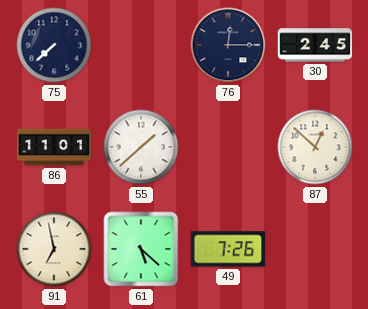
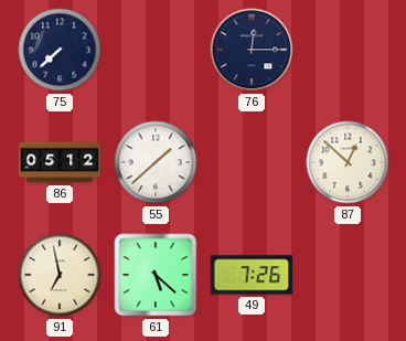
30: 2:45 -> none
86: 11:01 -> 05:12
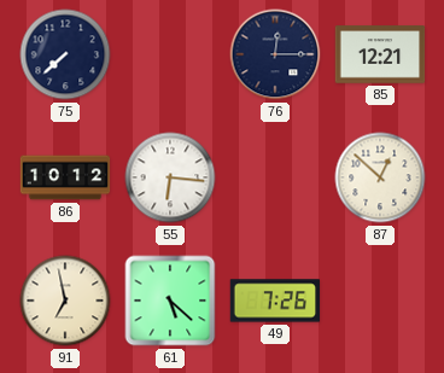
85: none -> 12:21
86: 05:12 -> 10:12
55: 1:38 -> 6:16
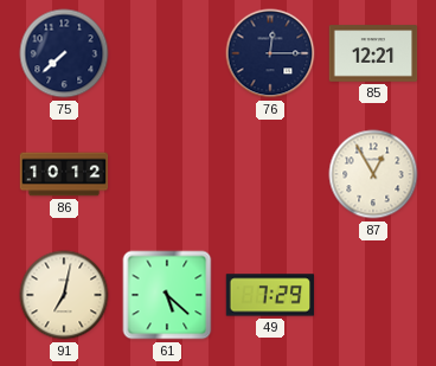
55: 6:16 -> none
87: 12:52 -> 12:55
91: 6:58 -> 7:02
49: 7:26 -> 7:29
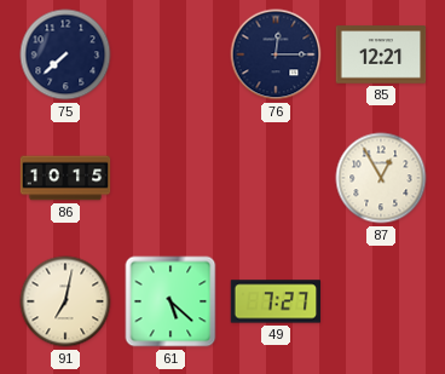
86: 10:12 -> 10:15
49: 7:29 -> 7:27
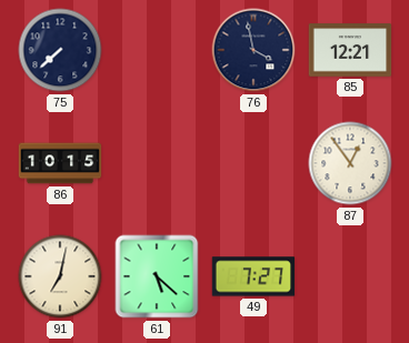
76: 12:15 -> 3:58
87: 12:55 -> 12:54
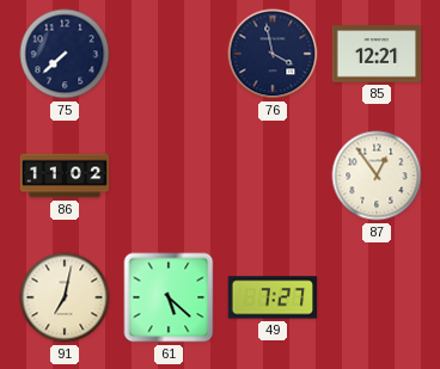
86: 10:15 -> 11:02
